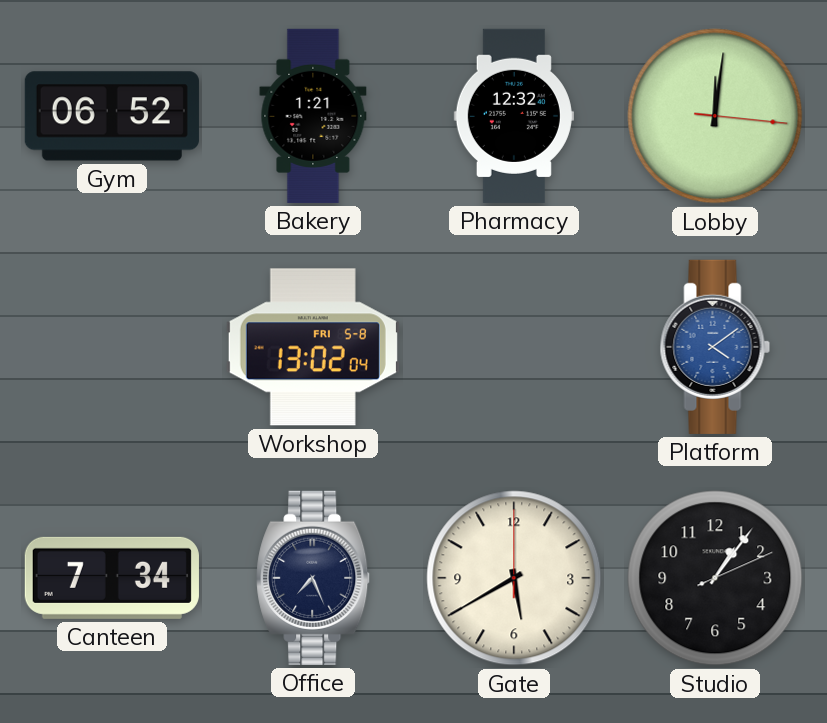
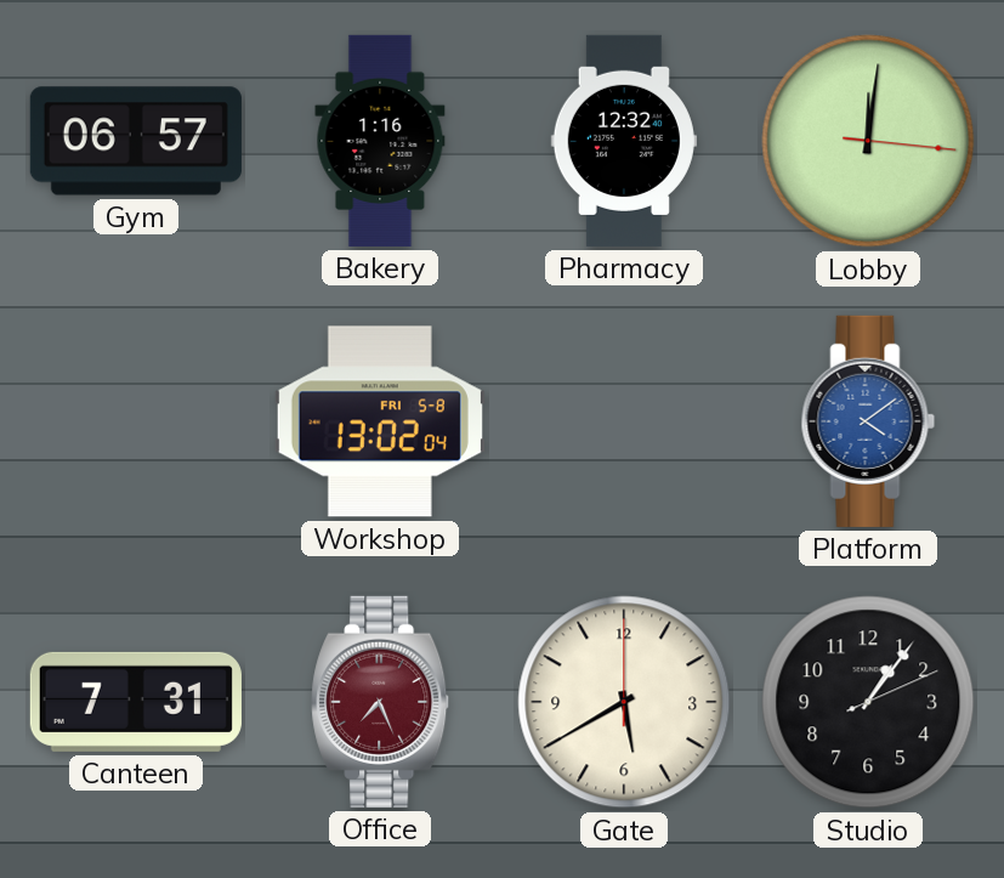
Gym: 06:52 -> 06:57
Bakery: 1:21 -> 1:16
Canteen: 7:34 -> 7:31
Office dial: navy -> burgundy
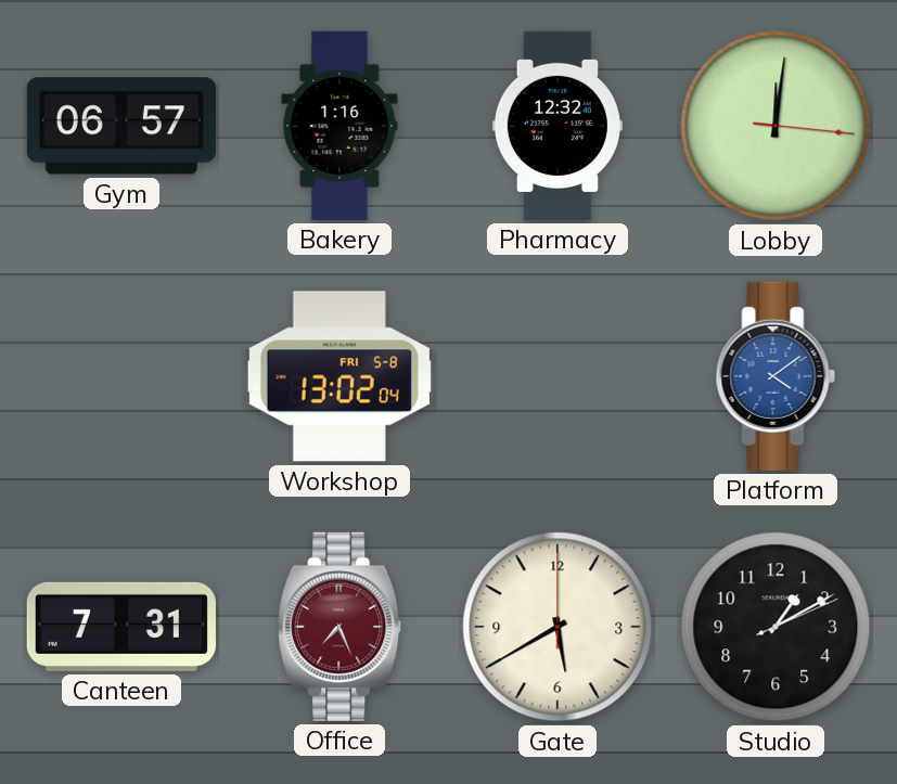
Studio: 1:06 -> 1:10
